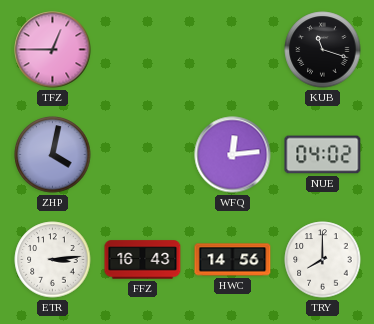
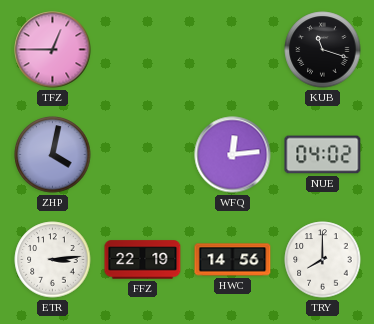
FFZ: 16:43 -> 22:19
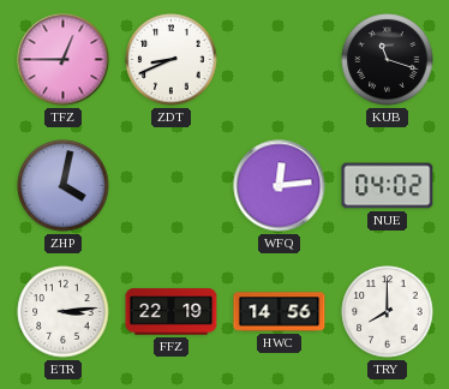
ZDT: none -> 8:41
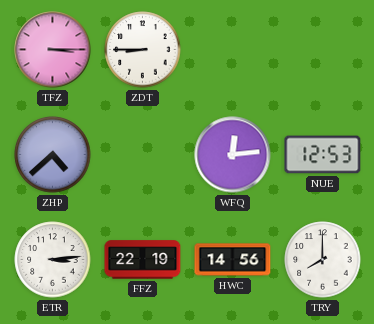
TFZ: 12:45 -> 3:15
ZDT: 8:41 -> 8:45
KUB: 11:18 -> none
ZHP: 4:02 -> 4:38
NUE: 04:02 -> 12:53
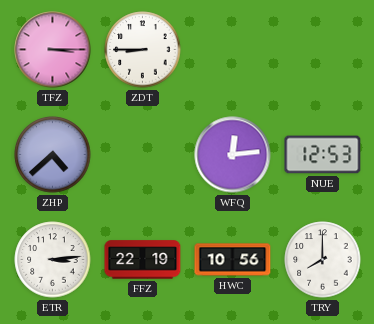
HWC: 14:56 -> 10:56
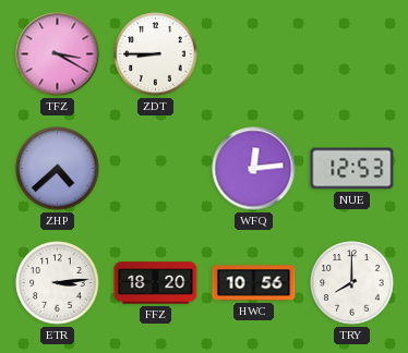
TFZ: 3:15 -> 3:20
FFZ: 22:19 -> 18:20
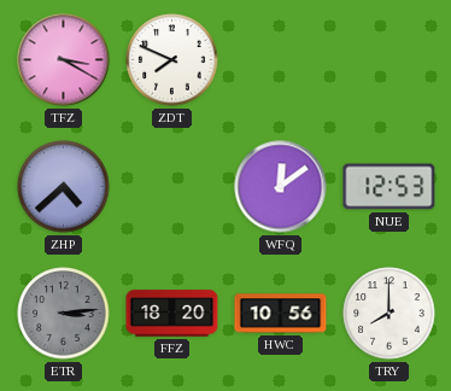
ZDT: 8:45 -> 7:49
WFQ: 12:14 -> 12:09
ETR dial: white -> grey
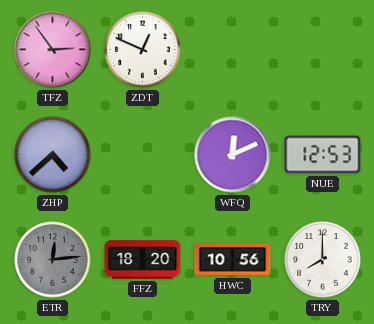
TFZ: 3:20 -> 2:54
ZDT: 7:49 -> 12:49
WFQ: 12:09 -> 12:11
ETR: 3:14 -> 12:14
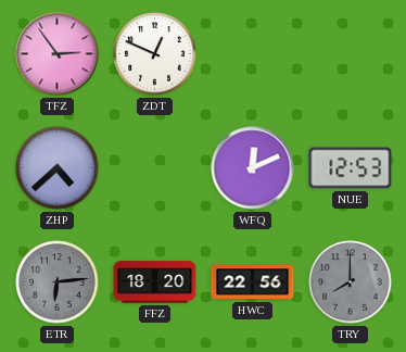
ETR: 12:14 -> 6:14
HWC: 10:56 -> 22:56
TRY dial: white -> grey
